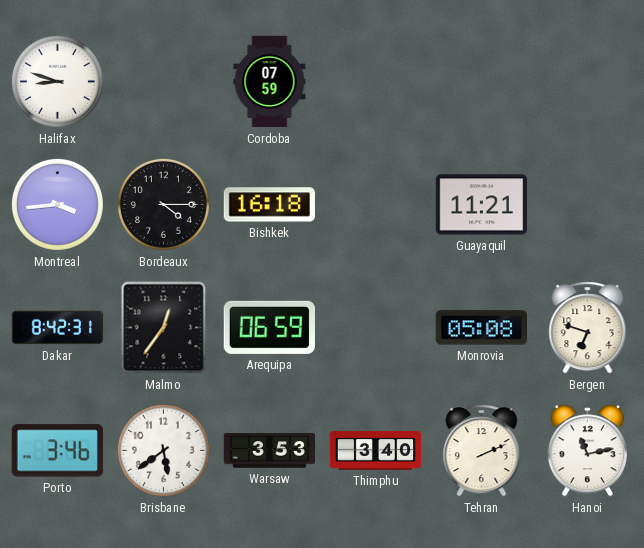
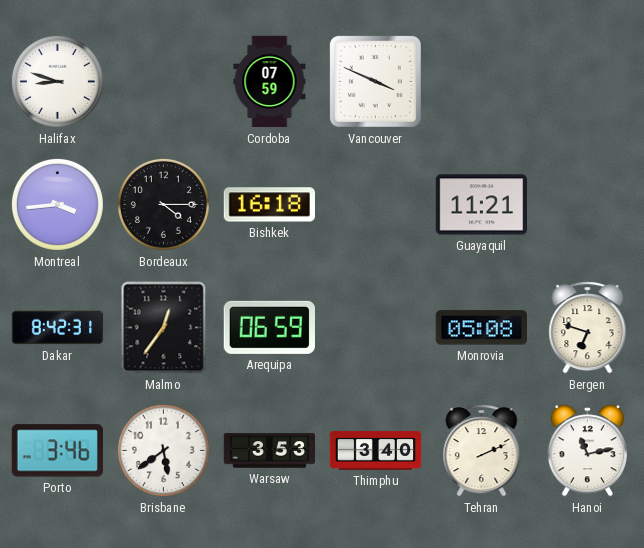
Vancouver: none -> 3:49
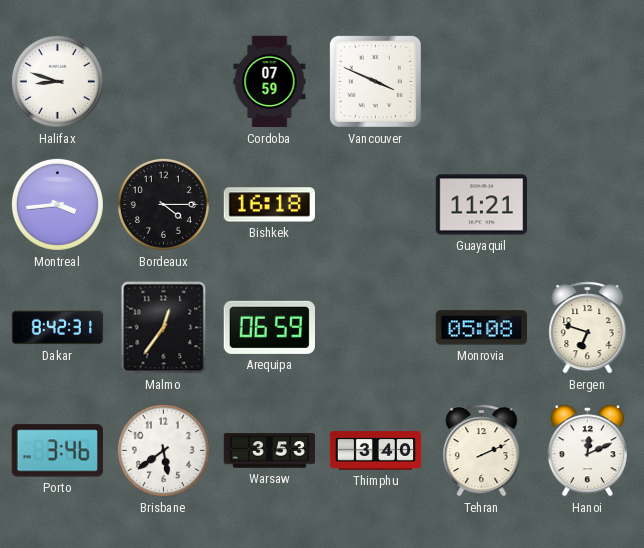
Hanoi: 11:13 -> 12:11
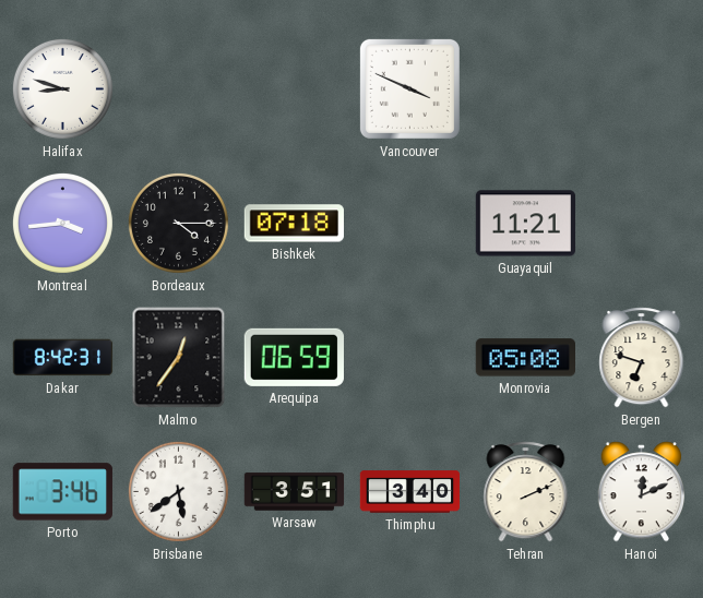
Cordoba: 07:59 -> none
Bishkek: 16:18 -> 07:18
Warsaw: 3:53 -> 3:51
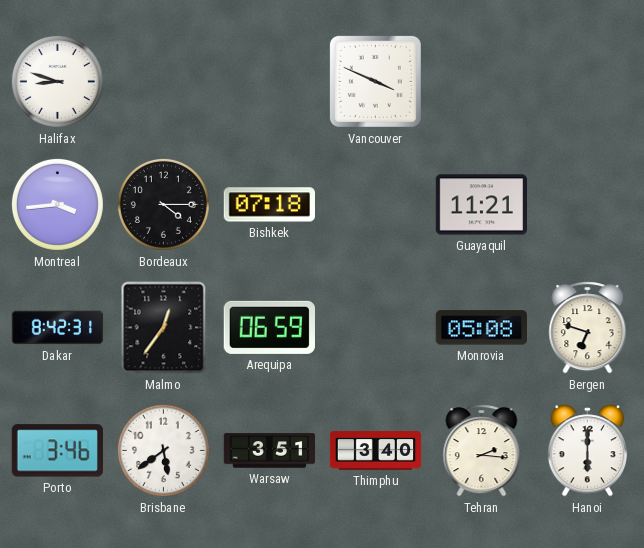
Tehran: 2:11 -> 2:16
Hanoi: 12:11 -> 6:00
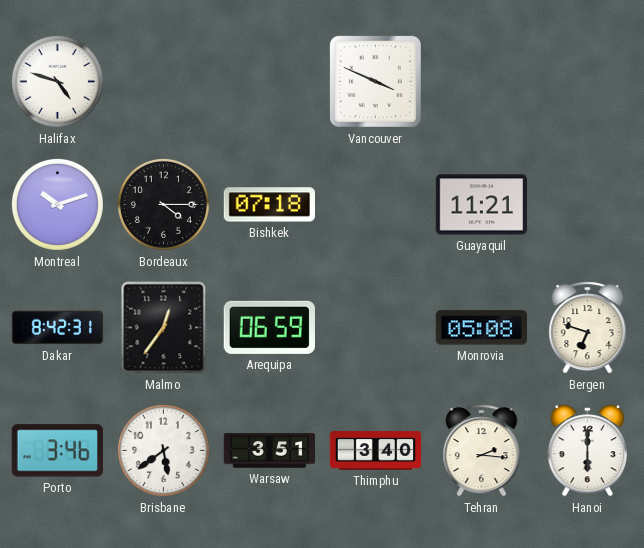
Halifax: 8:48 -> 4:48
Montreal: 3:44 -> 10:12
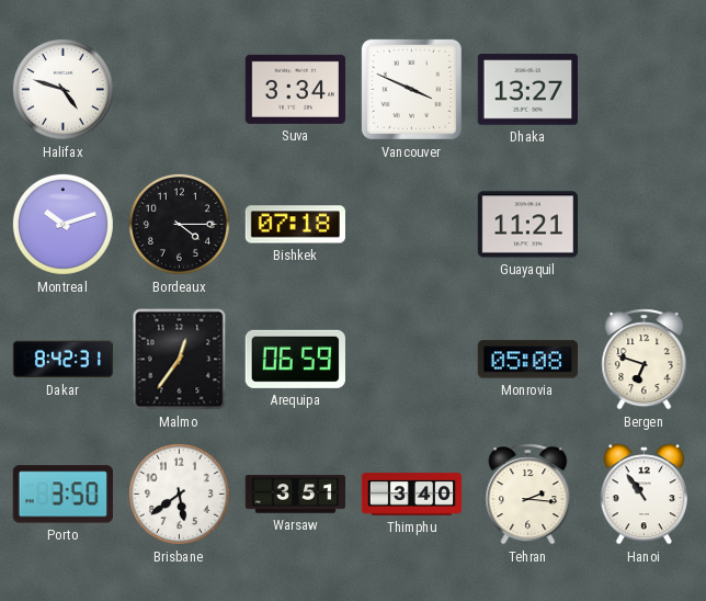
Suva: none -> 3:34
Dhaka: none -> 13:27
Porto: 3:46 -> 3:50
Hanoi: 6:00 -> 10:54
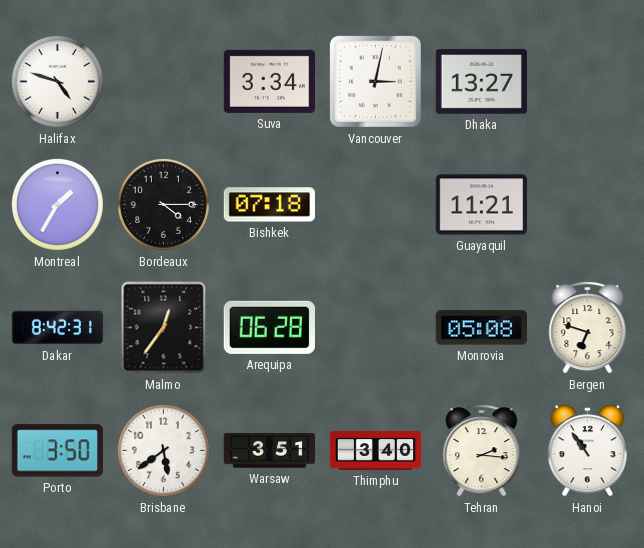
Vancouver: 3:49 -> 3:02
Montreal: 10:12 -> 1:35
Arequipa: 06:59 -> 06:28
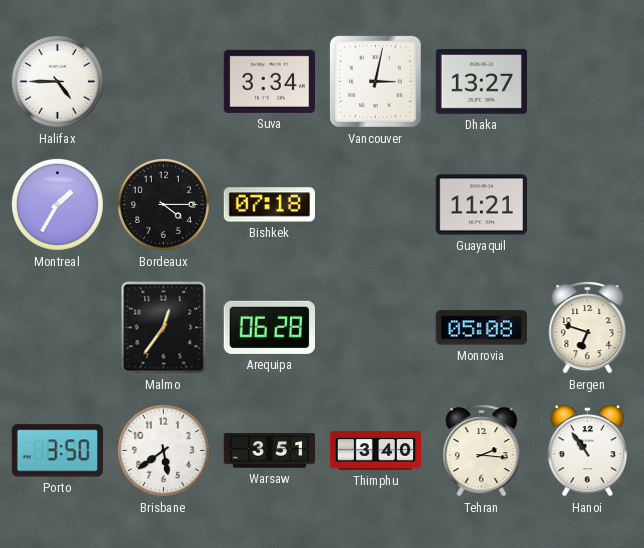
Halifax: 4:48 -> 4:45
Dakar: 8:42 -> none
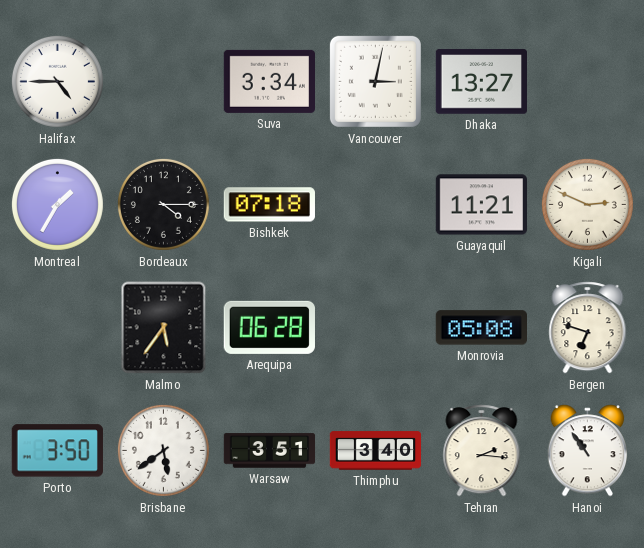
Kigali: none -> 2:49
Malmo: 12:36 -> 5:36
